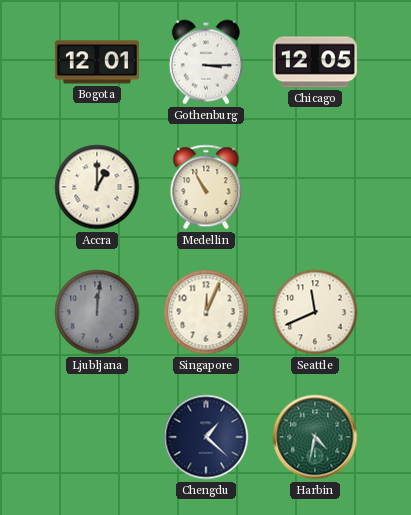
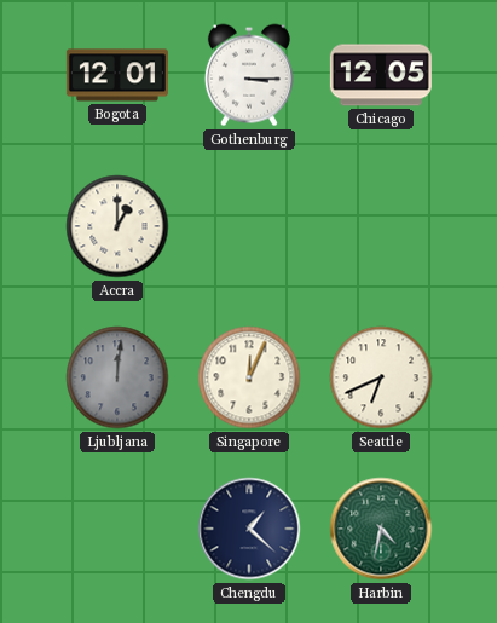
Medellin: 10:55 -> none
Seattle: 11:41 -> 6:41
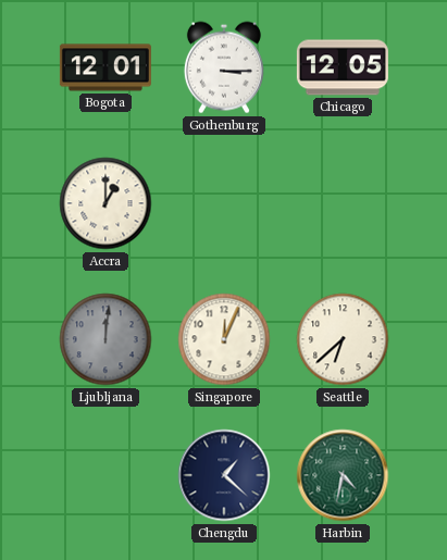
Seattle: 6:41 -> 6:38
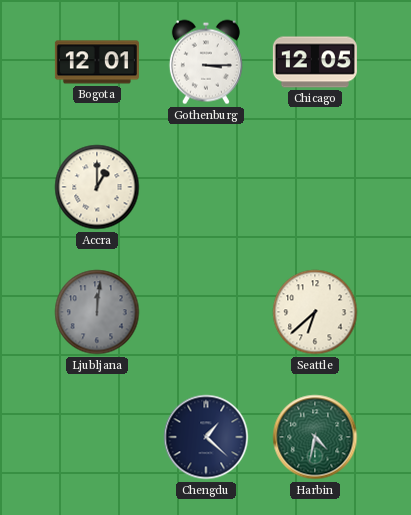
Singapore: 12:04 -> none
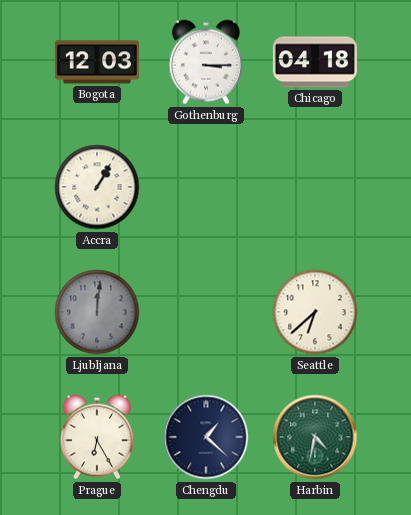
Bogota: 12:01 -> 12:03
Chicago: 12:05 -> 04:18
Accra: 1:00 -> 1:05
Prague: none -> 6:25
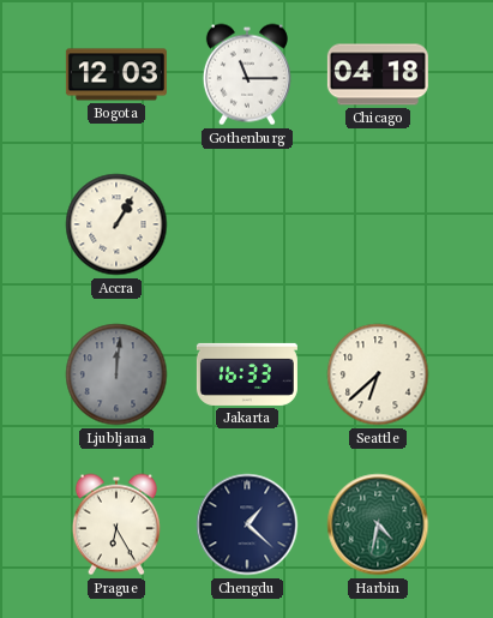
Gothenburg: 3:15 -> 11:15
Jakarta: none -> 16:33
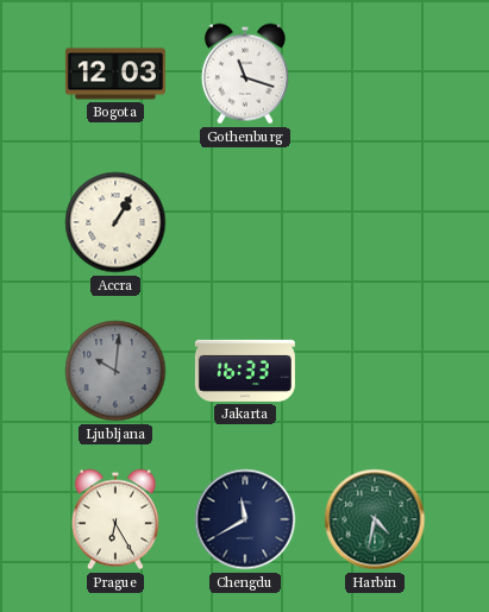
Gothenburg: 11:15 -> 11:18
Chicago: 04:18 -> none
Ljubljana: 12:01 -> 10:01
Seattle: 6:38 -> none
Chengdu: 1:22 -> 11:40
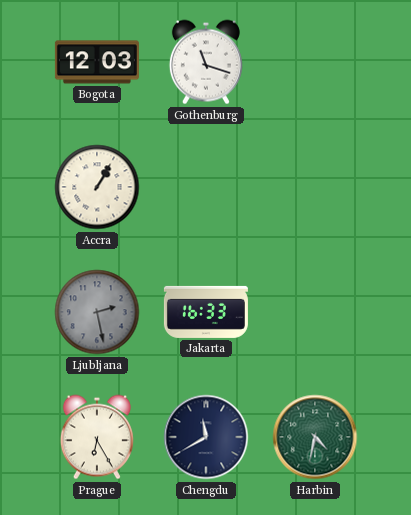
Ljubljana: 10:01 -> 2:28
